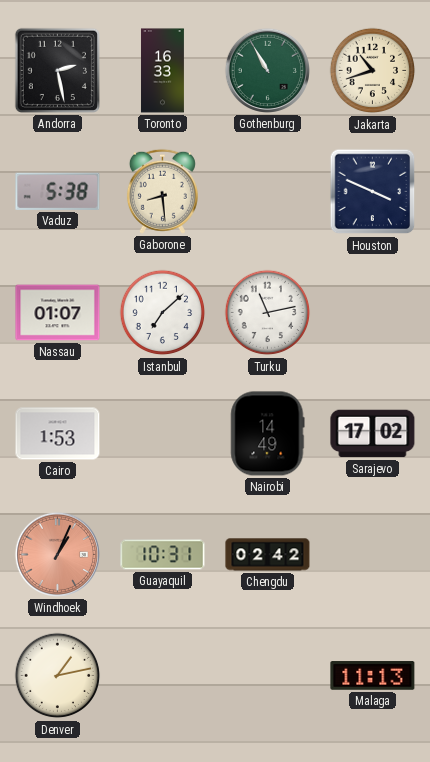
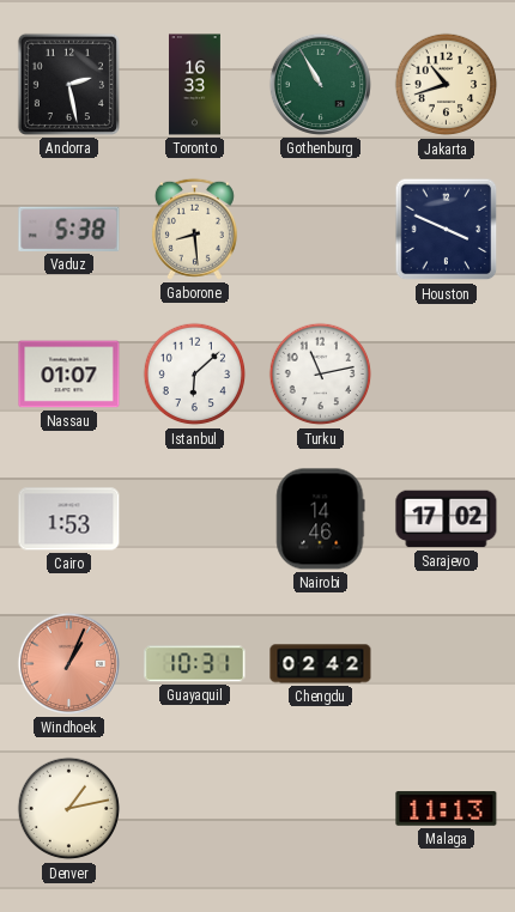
Istanbul: 7:08 -> 6:08
Nairobi: 14:49 -> 14:46
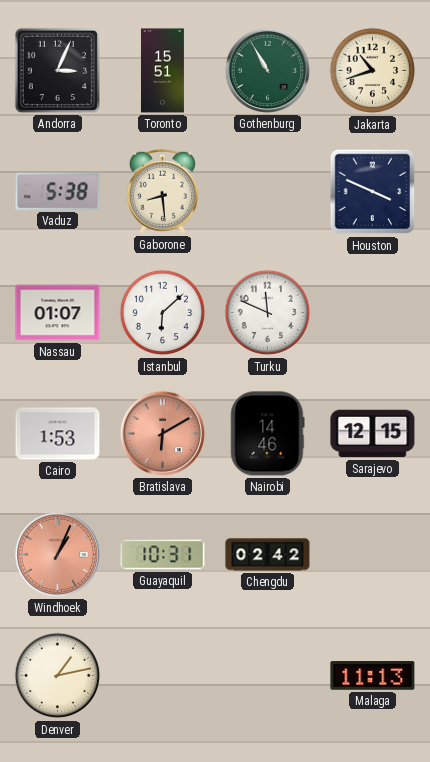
Andorra: 2:28 -> 3:04
Toronto: 16:33 -> 15:51
Turku: 11:13 -> 11:49
Bratislava: none -> 6:10
Sarajevo: 17:02 -> 12:15
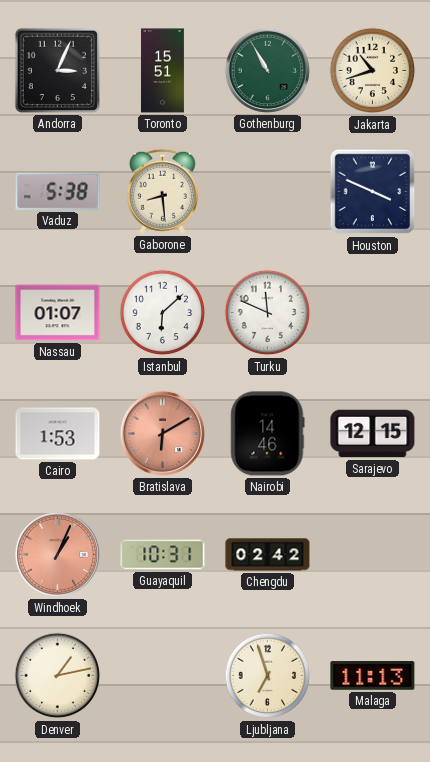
Ljubljana: none -> 6:57
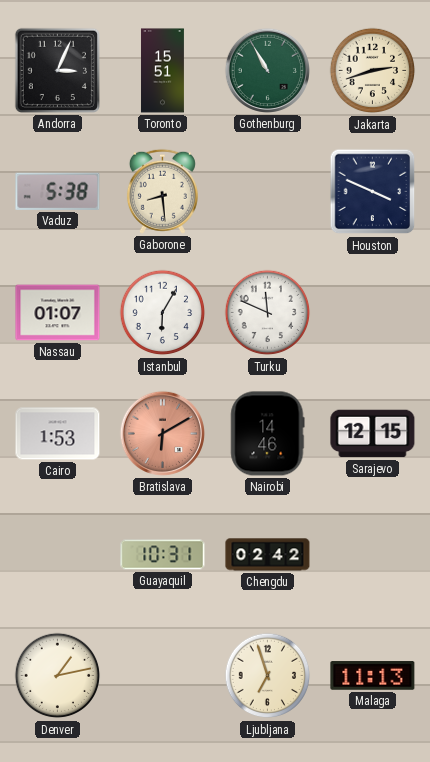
Jakarta: 10:42 -> 2:42
Istanbul: 6:08 -> 6:05
Windhoek: 1:04 -> none
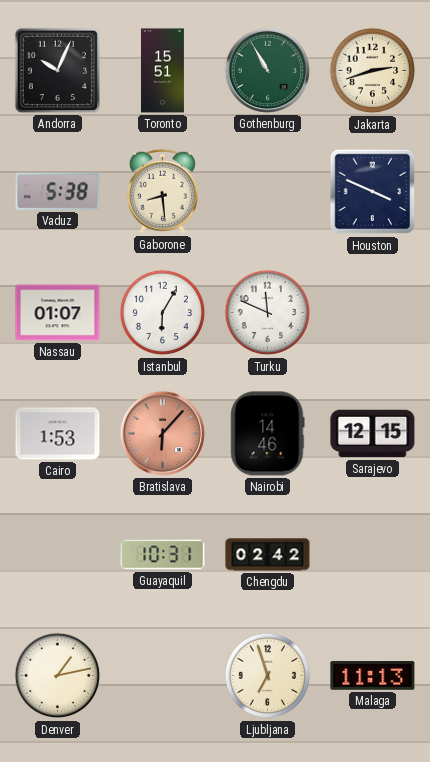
Andorra: 3:04 -> 10:04
Bratislava: 6:10 -> 6:07
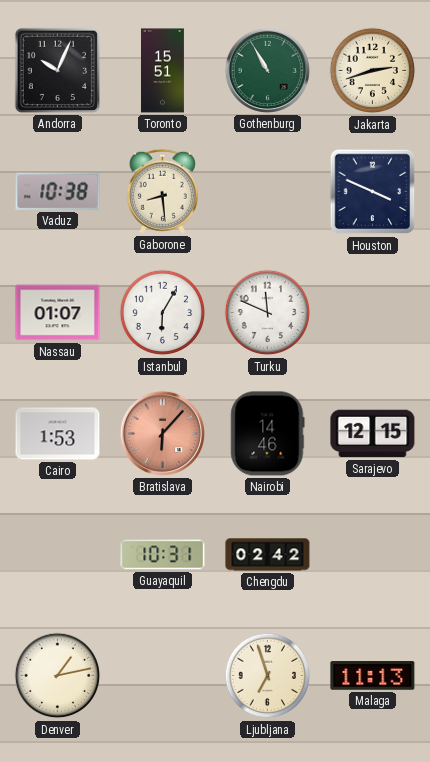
Vaduz: 5:38 -> 10:38
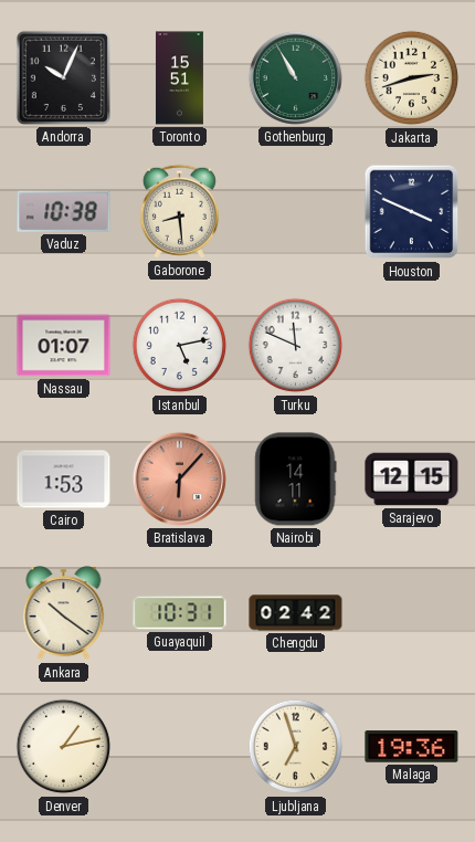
Istanbul: 6:05 -> 5:13
Nairobi: 14:46 -> 14:11
Ankara: none -> 10:21
Malaga: 11:13 -> 19:36
